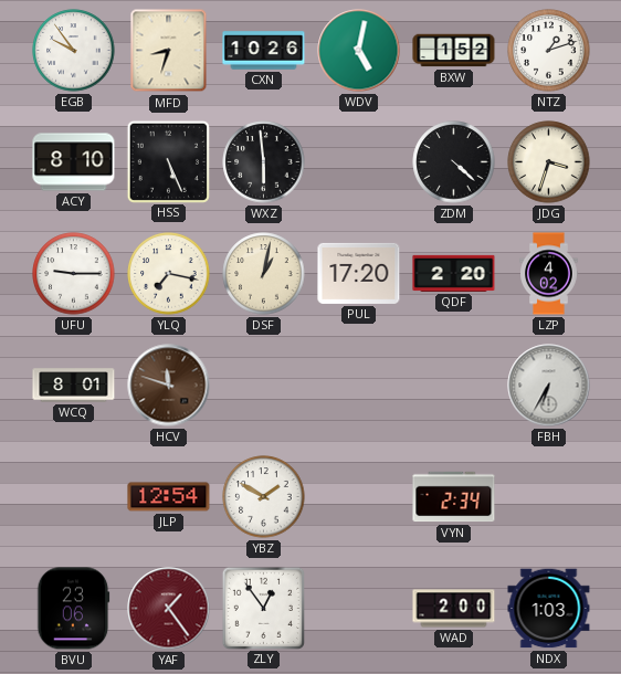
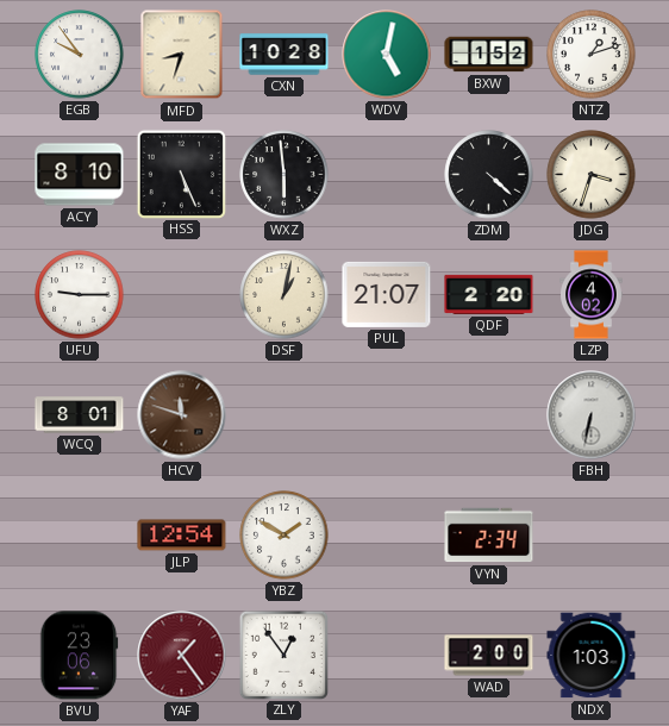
CXN: 10:26 -> 10:28
YLQ: 7:17 -> none
PUL: 17:20 -> 21:07
FBH: 6:35 -> 6:32
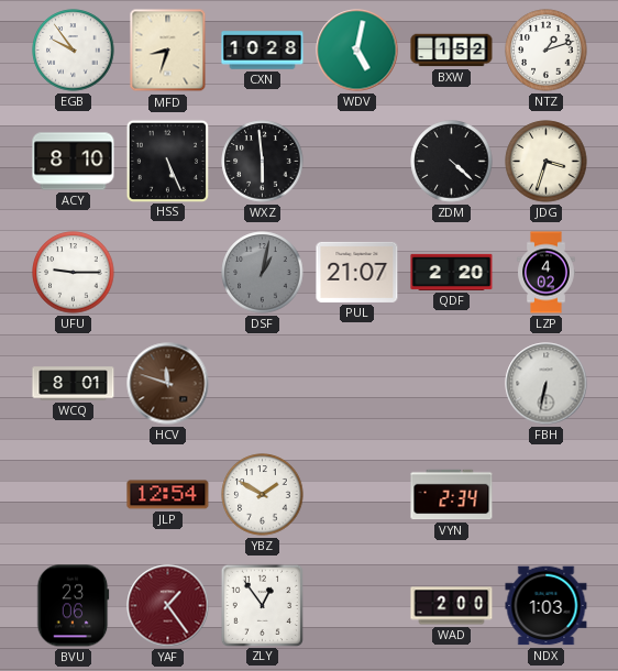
DSF dial: cream -> grey
